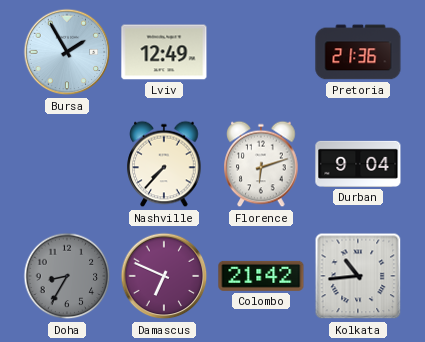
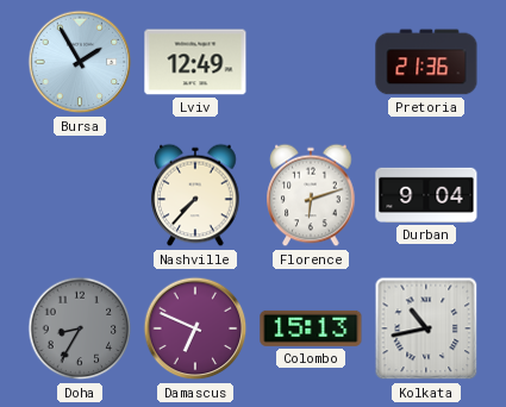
Colombo: 21:42 -> 15:13
Kolkata: 10:44 -> 10:43
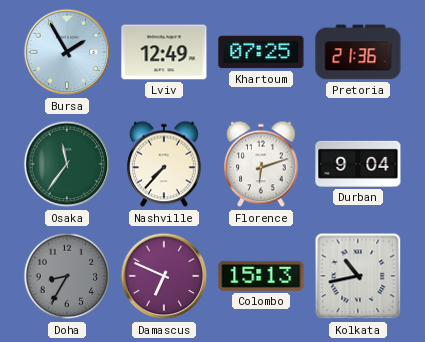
Khartoum: none -> 07:25
Osaka: none -> 11:36
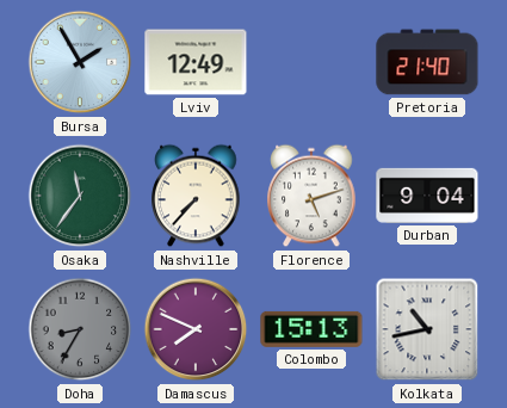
Khartoum: 07:25 -> none
Pretoria: 21:36 -> 21:40
Florence: 6:12 -> 5:12
Damascus: 6:49 -> 7:49
